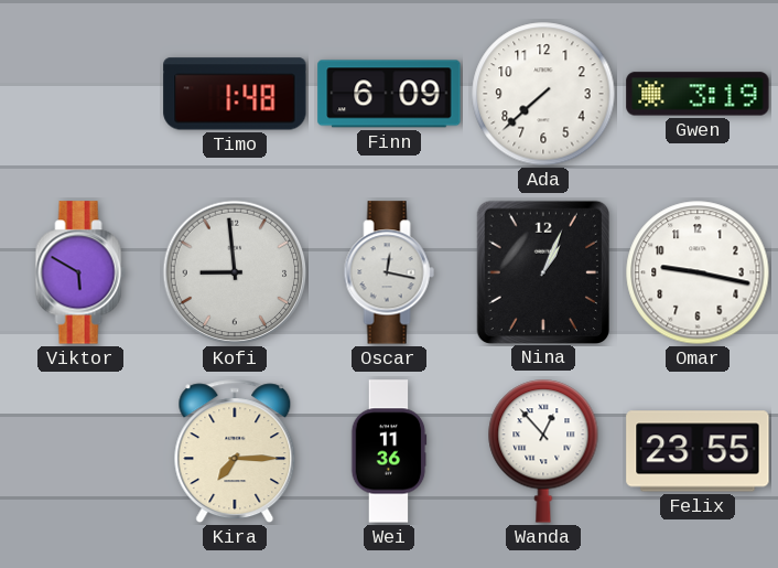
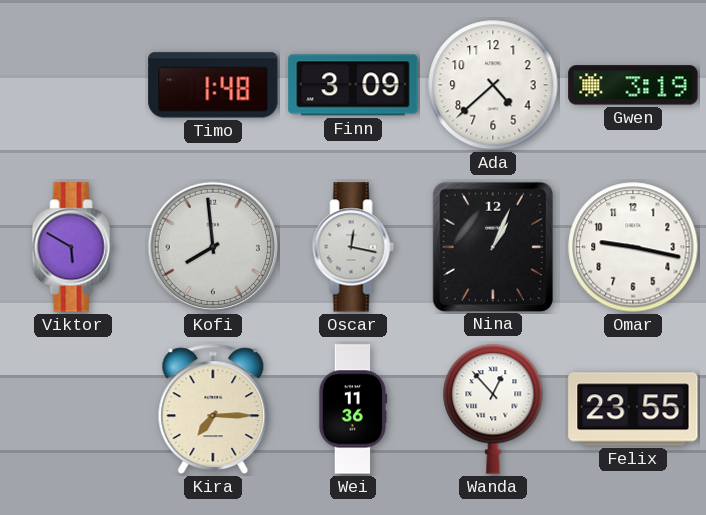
Finn: 6:09 -> 3:09
Ada: 7:38 -> 4:38
Kofi: 8:59 -> 7:59
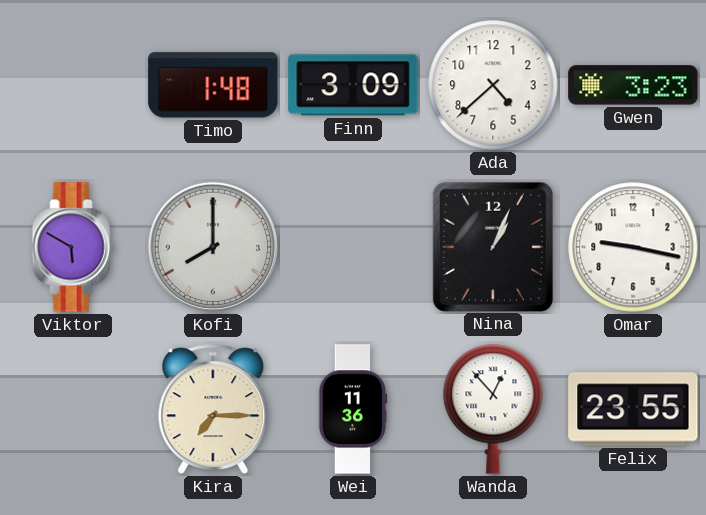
Gwen: 3:19 -> 3:23
Kofi: 7:59 -> 8:00
Oscar: 12:17 -> none
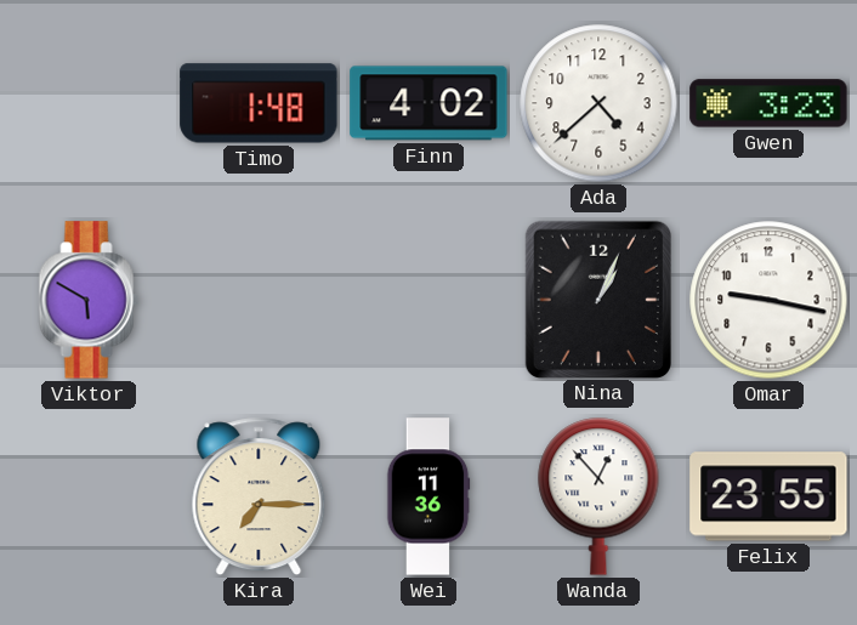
Finn: 3:09 -> 4:02
Kofi: 8:00 -> none
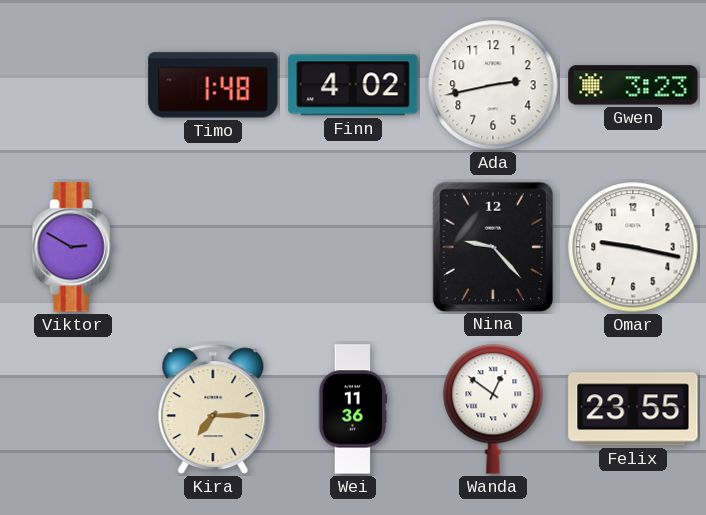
Ada: 4:38 -> 2:43
Viktor: 5:50 -> 2:50
Nina: 1:04 -> 9:23
Wanda: 12:53 -> 12:51
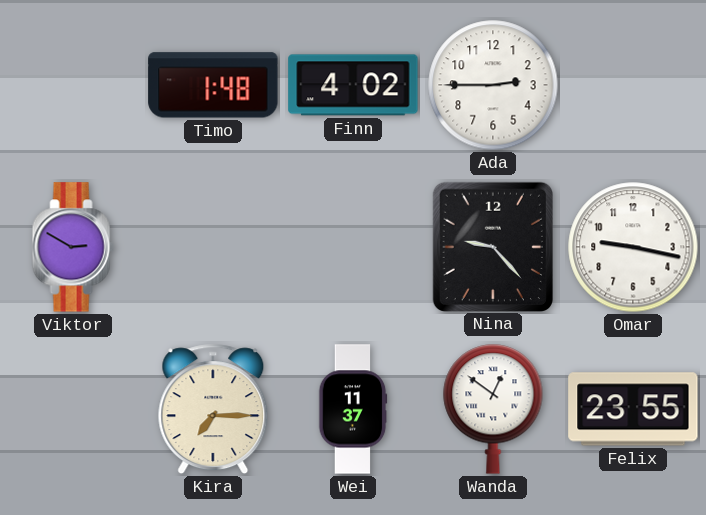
Ada: 2:43 -> 2:45
Gwen: 3:23 -> none
Wei: 11:36 -> 11:37
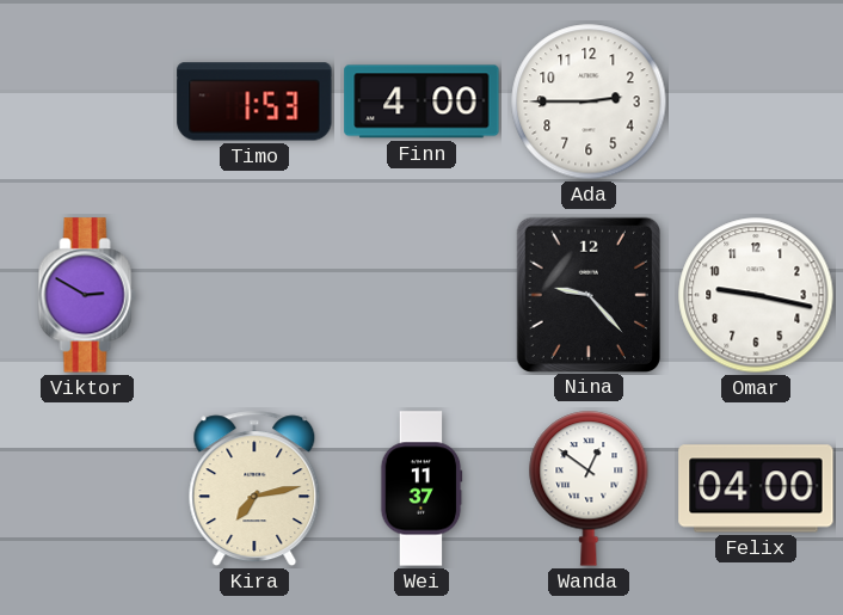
Timo: 1:48 -> 1:53
Finn: 4:02 -> 4:00
Kira: 7:15 -> 7:13
Felix: 23:55 -> 04:00
